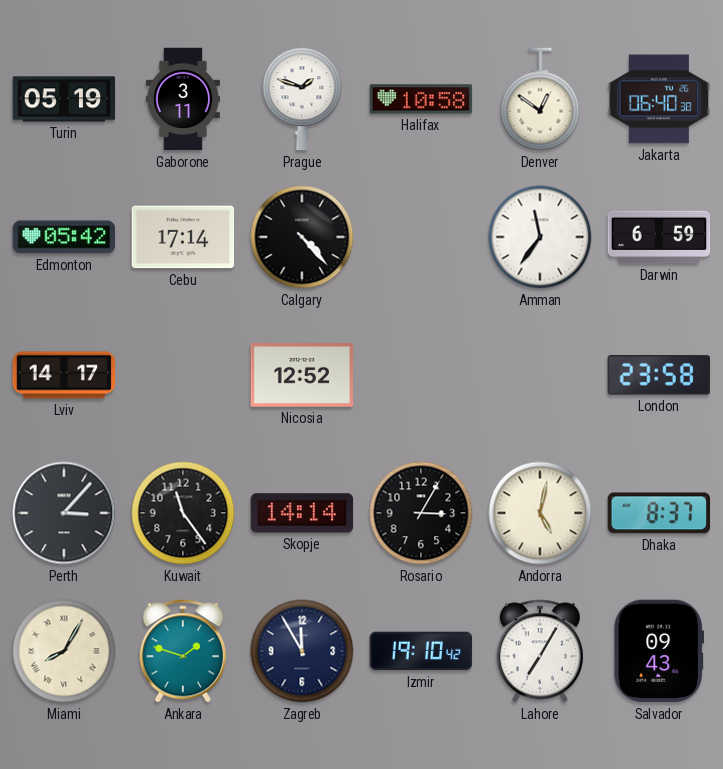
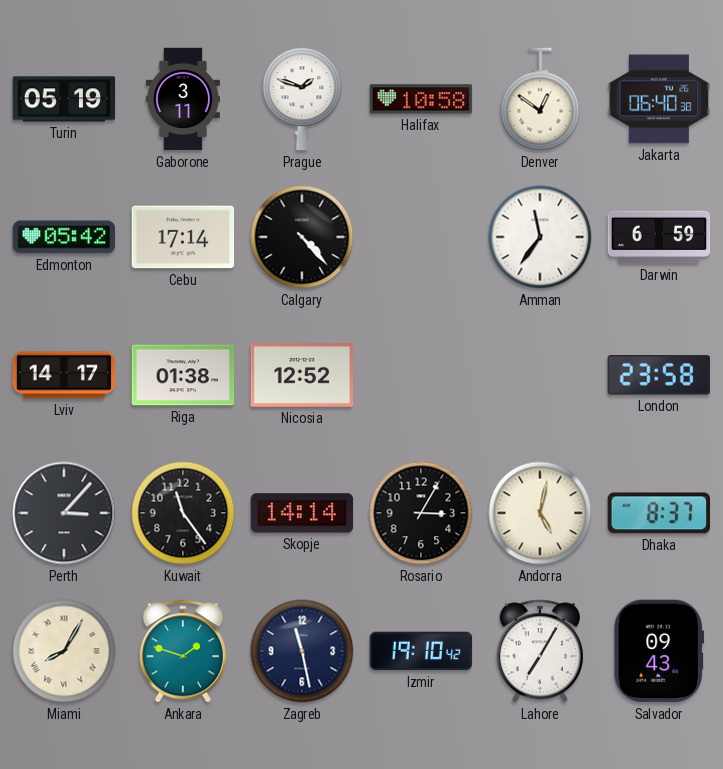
Riga: none -> 01:38
Zagreb: 11:55 -> 11:28
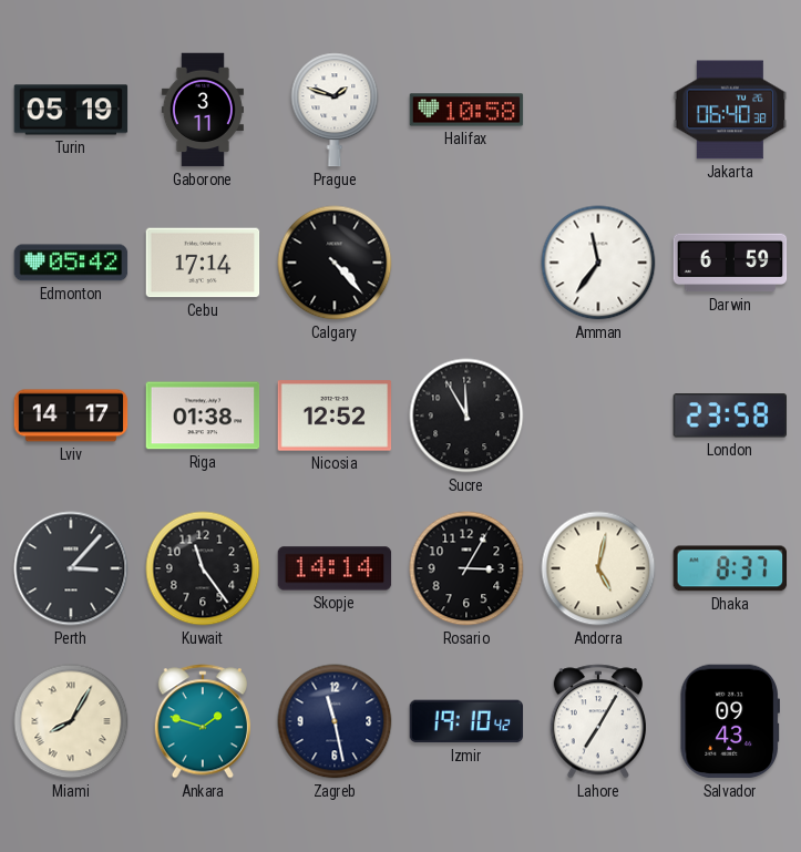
Denver: 12:51 -> none
Sucre: none -> 11:55
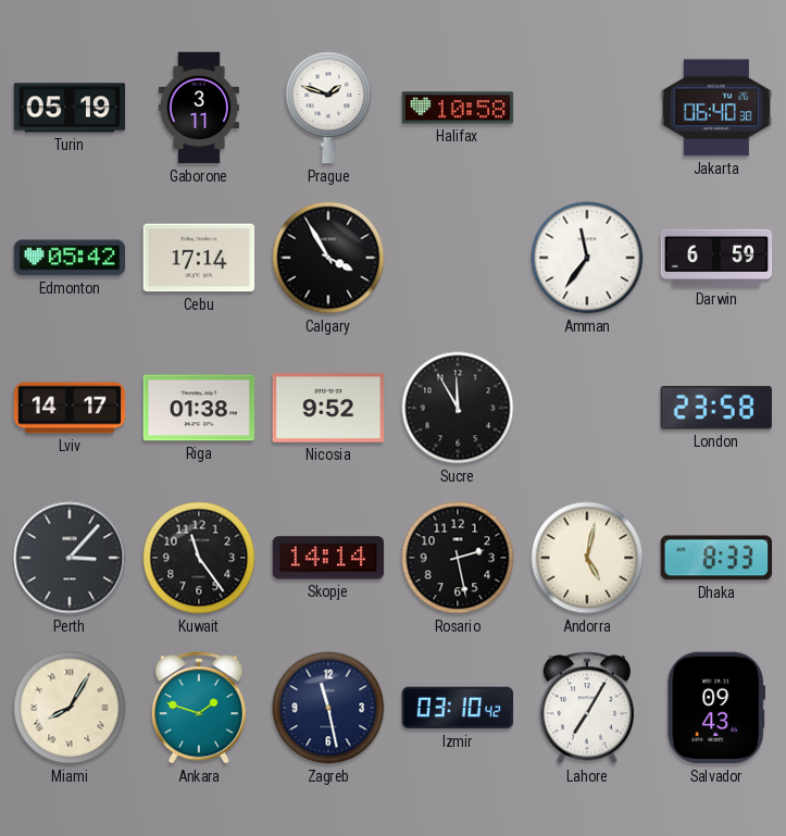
Calgary: 4:23 -> 3:55
Nicosia: 12:52 -> 9:52
Rosario: 3:05 -> 2:28
Dhaka: 8:37 -> 8:33
Izmir: 19:10 -> 03:10
